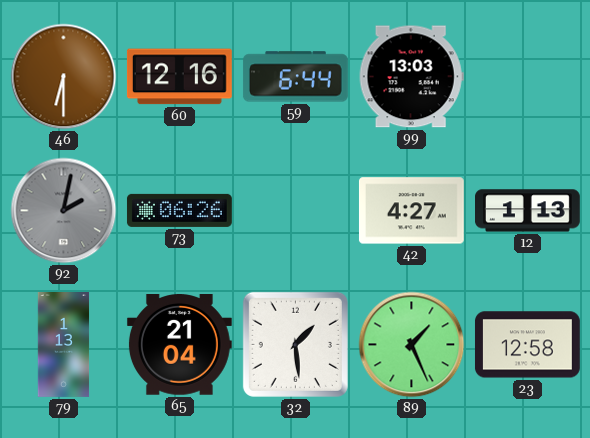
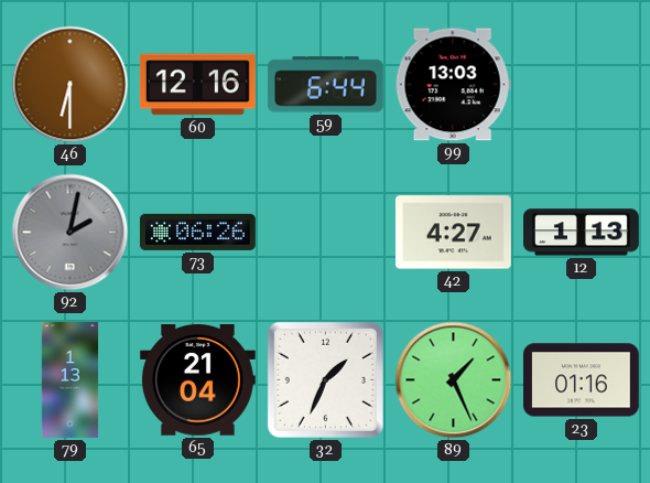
32: 1:29 -> 1:34
23: 12:58 -> 01:16
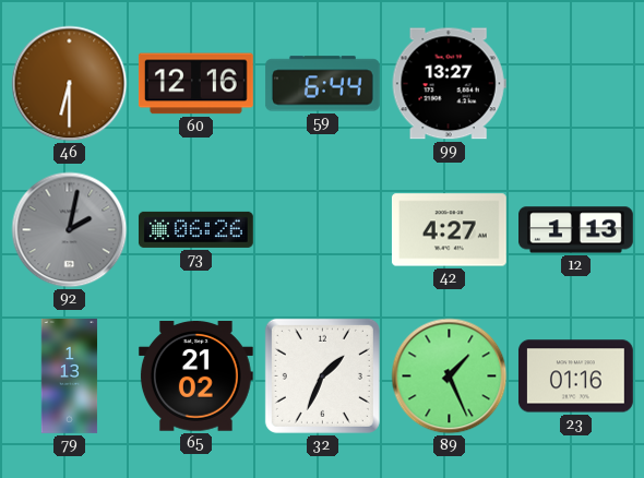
99: 13:03 -> 13:27
65: 21:04 -> 21:02
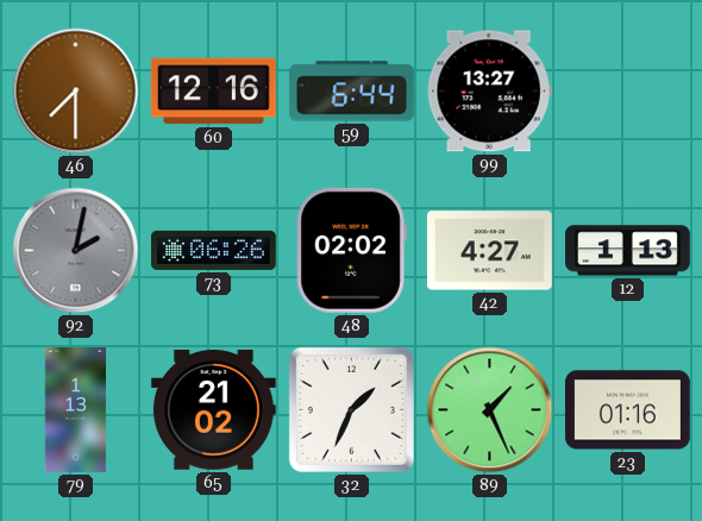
46: 6:30 -> 7:30
48: none -> 02:02
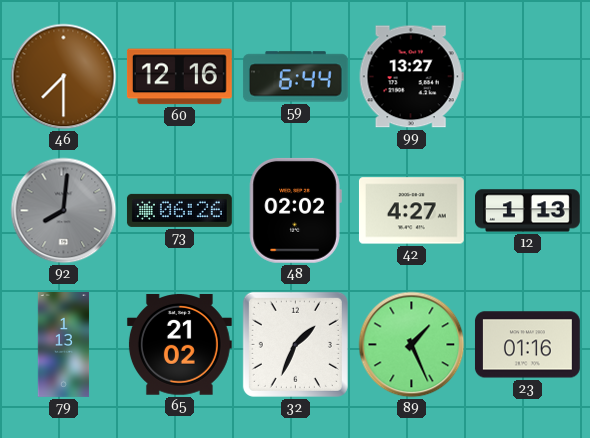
92: 2:02 -> 8:01
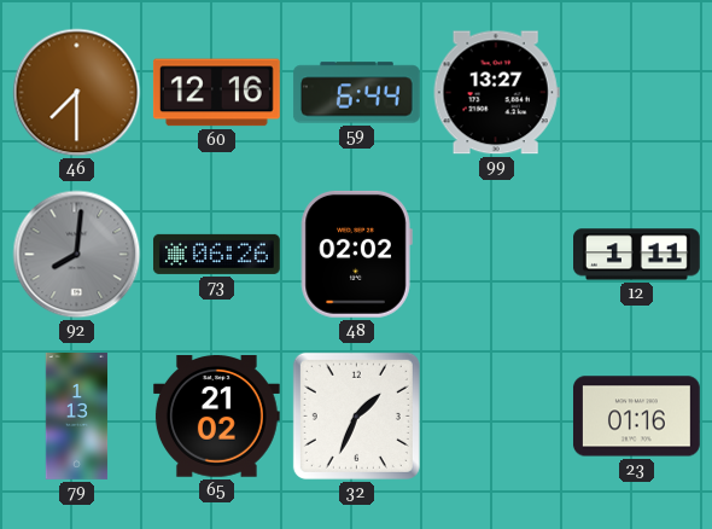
42: 4:27 -> none
12: 1:13 -> 1:11
89: 1:26 -> none
